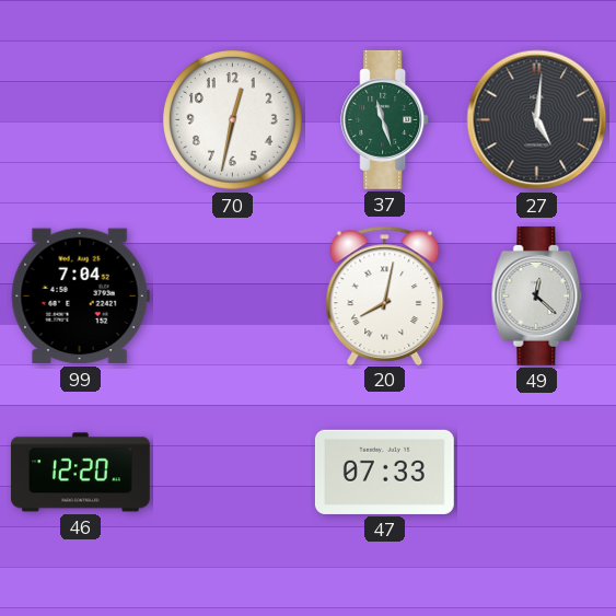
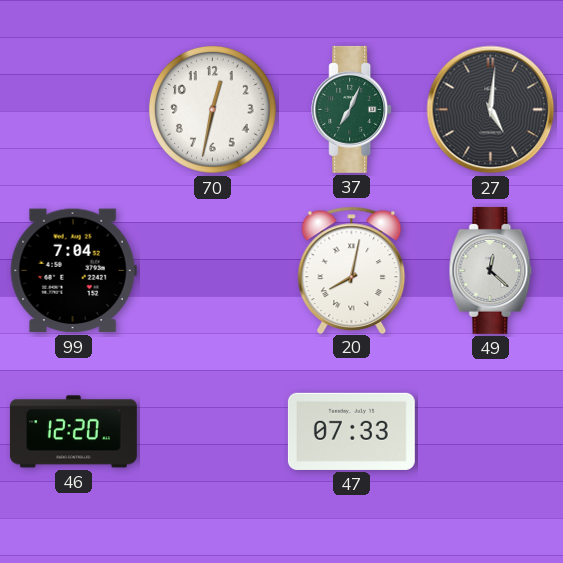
37: 11:27 -> 7:04
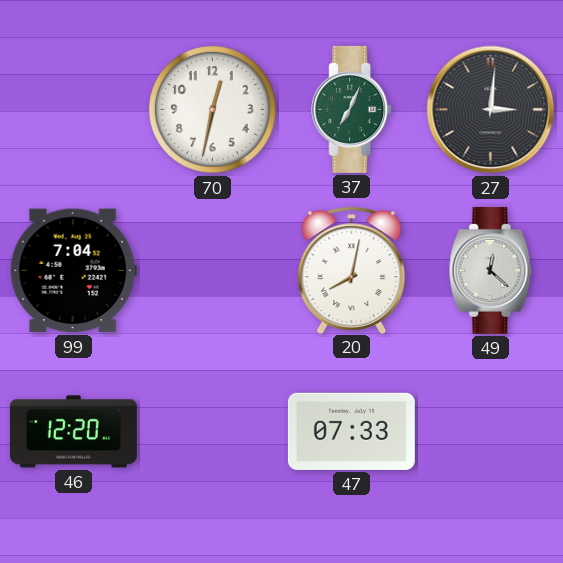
27: 5:01 -> 3:01
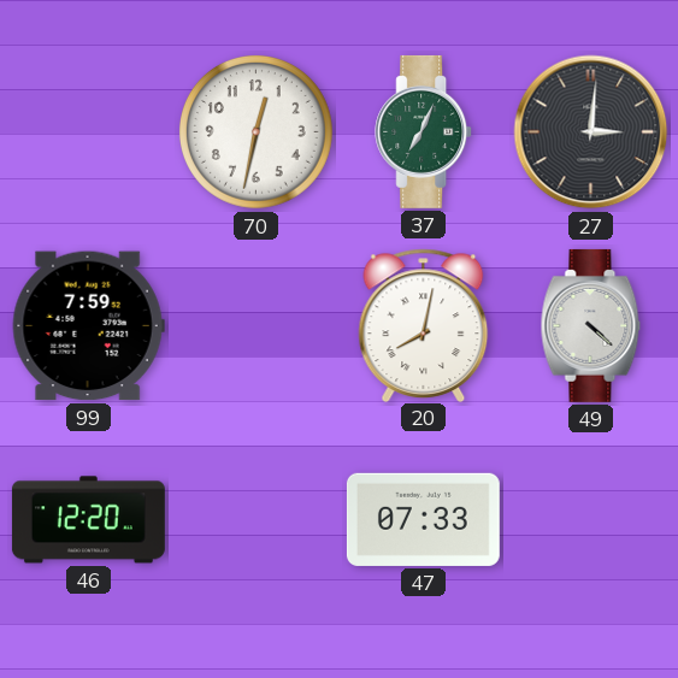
99: 7:04 -> 7:59
49: 12:22 -> 4:22
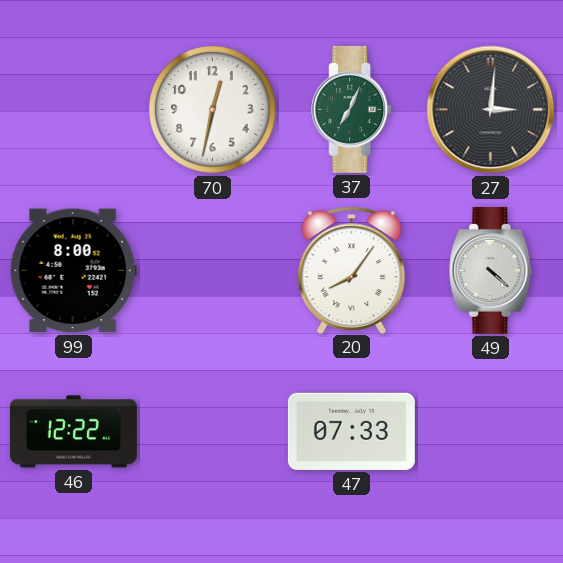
99: 7:59 -> 8:00
20: 8:02 -> 8:06
46: 12:20 -> 12:22
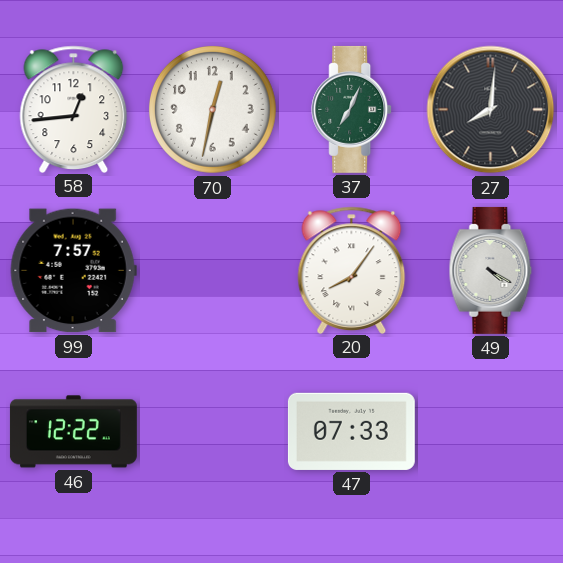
58: none -> 12:44
27: 3:01 -> 8:01
99: 8:00 -> 7:57
49: 4:22 -> 4:20
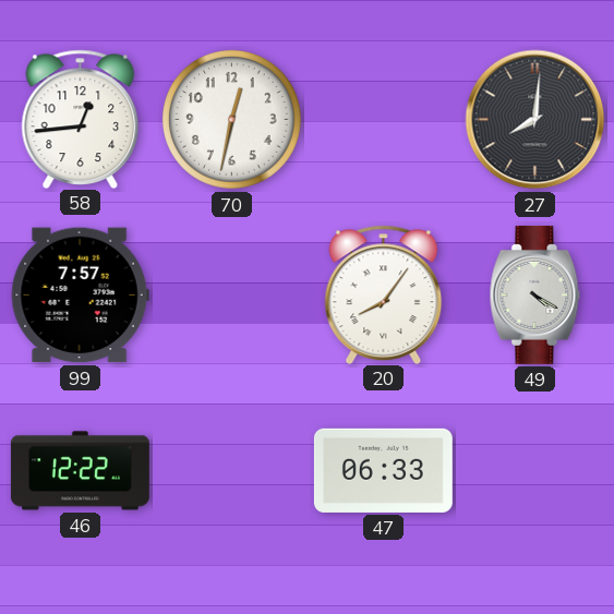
37: 7:04 -> none
47: 07:33 -> 06:33
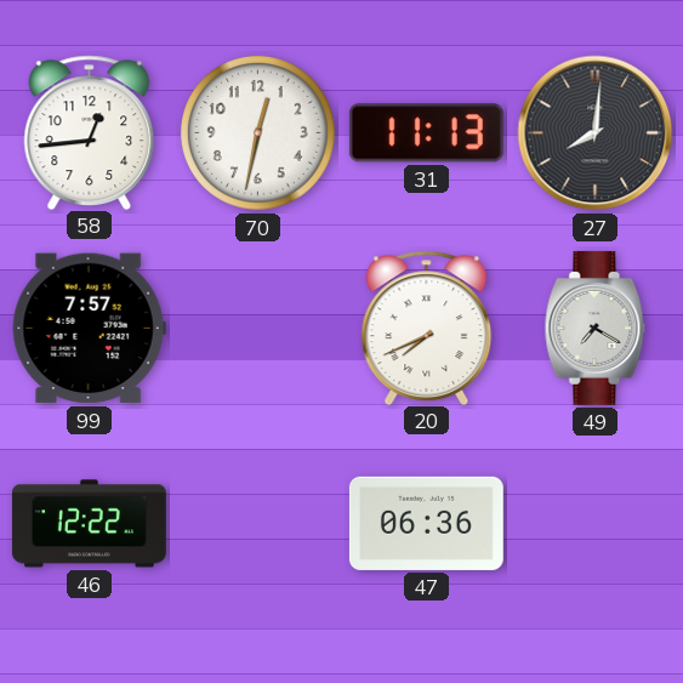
31: none -> 11:13
20: 8:06 -> 7:41
49: 4:20 -> 7:20
47: 06:33 -> 06:36
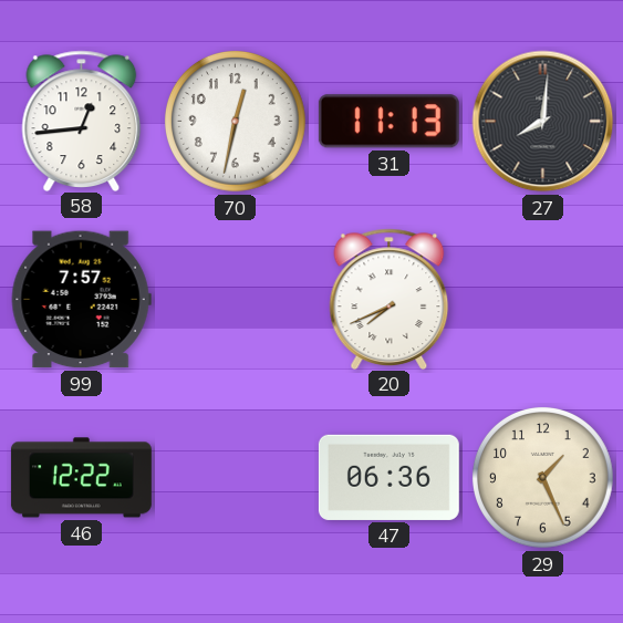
49: 7:20 -> none
29: none -> 1:26
